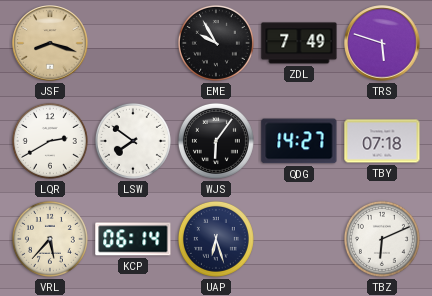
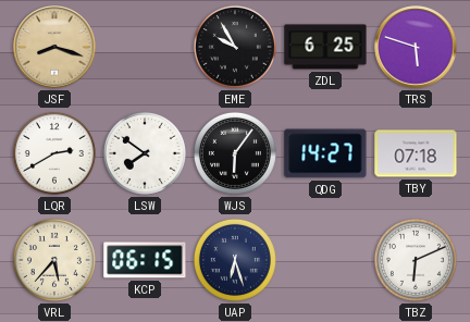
ZDL: 7:49 -> 6:25
KCP: 06:14 -> 06:15
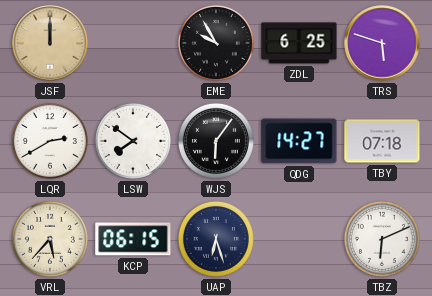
JSF: 8:18 -> 12:00
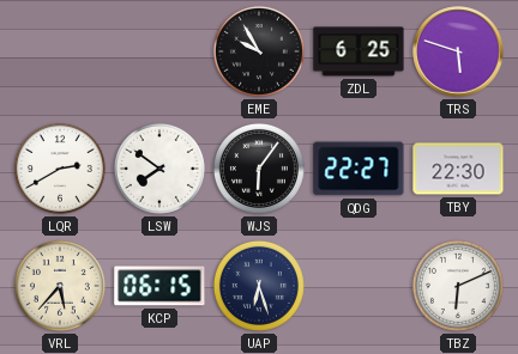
JSF: 12:00 -> none
QDG: 14:27 -> 22:27
TBY: 07:18 -> 22:30
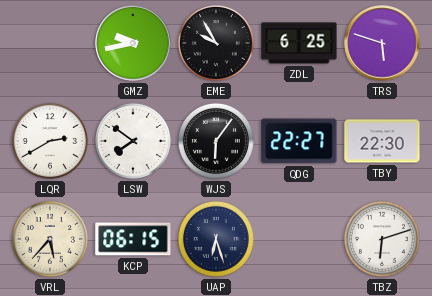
GMZ: none -> 9:43
TBZ: 6:11 -> 6:12
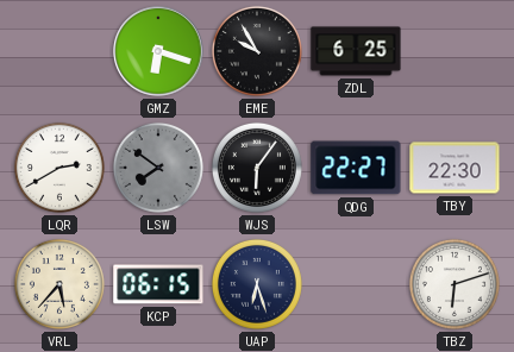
GMZ: 9:43 -> 6:18
TRS: 5:48 -> none
LSW dial: white -> grey
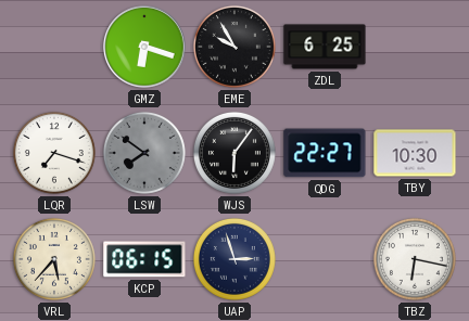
LQR: 2:40 -> 7:18
TBY: 22:30 -> 10:30
UAP: 6:27 -> 2:57
TBZ: 6:12 -> 6:17
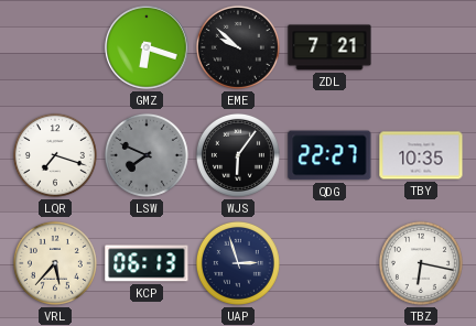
EME: 9:55 -> 9:52
ZDL: 6:25 -> 7:21
LSW: 7:51 -> 7:49
TBY: 10:30 -> 10:35
KCP: 06:15 -> 06:13
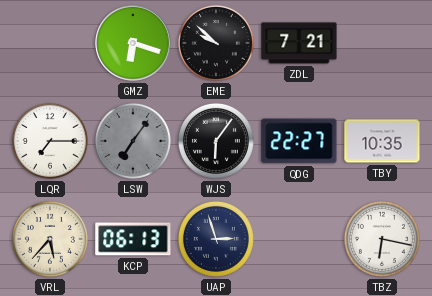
LQR: 7:18 -> 7:15
LSW: 7:49 -> 7:06
